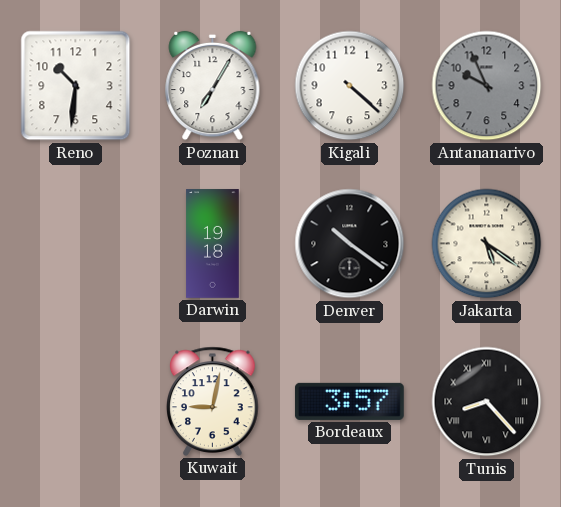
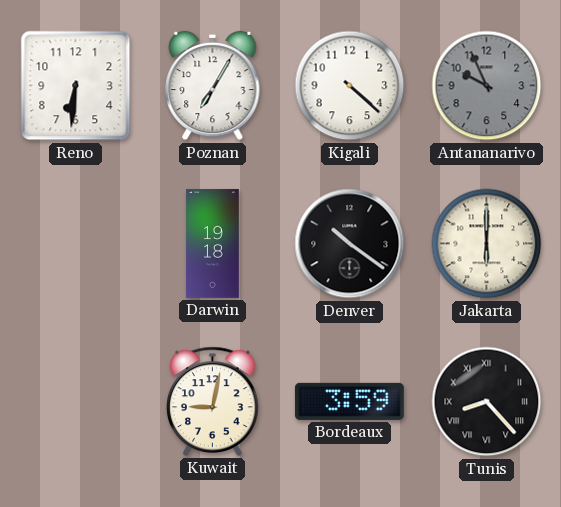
Reno: 10:31 -> 6:31
Jakarta: 5:21 -> 6:00
Bordeaux: 3:57 -> 3:59
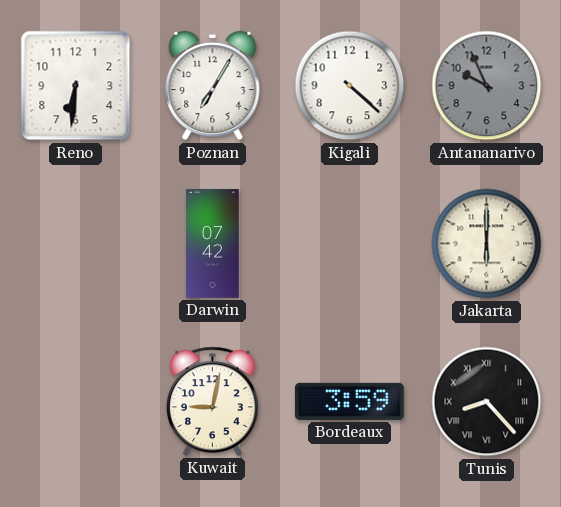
Darwin: 19:18 -> 07:42
Denver: 10:21 -> none
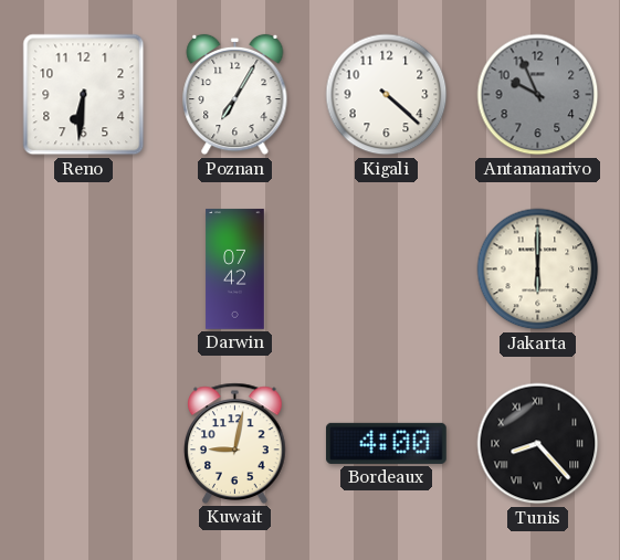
Bordeaux: 3:59 -> 4:00
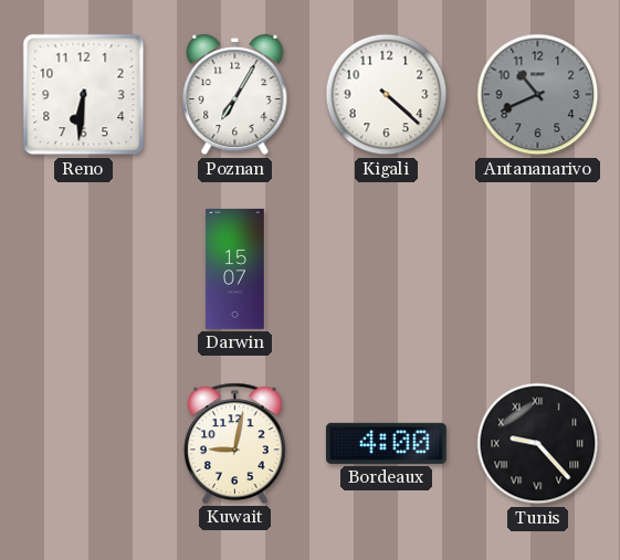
Antananarivo: 9:56 -> 10:41
Darwin: 07:42 -> 15:07
Jakarta: 6:00 -> none
Tunis: 8:23 -> 9:23
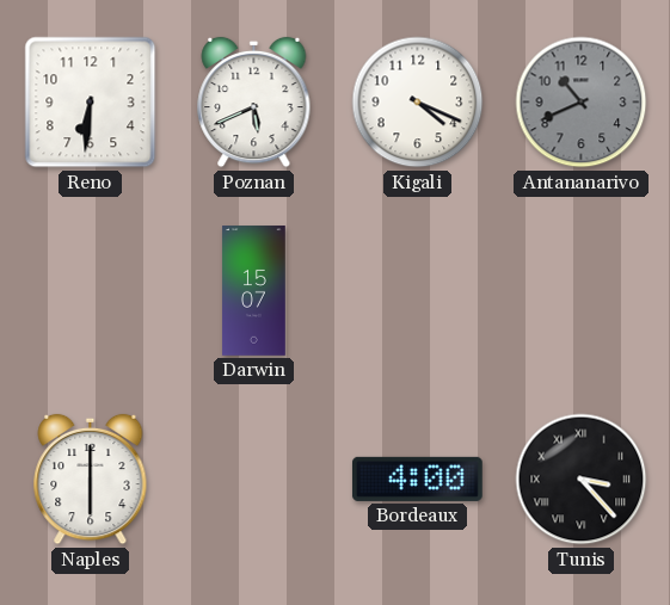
Poznan: 7:05 -> 5:41
Kigali: 4:22 -> 4:19
Naples: none -> 6:00
Kuwait: 9:02 -> none
Tunis: 9:23 -> 3:23
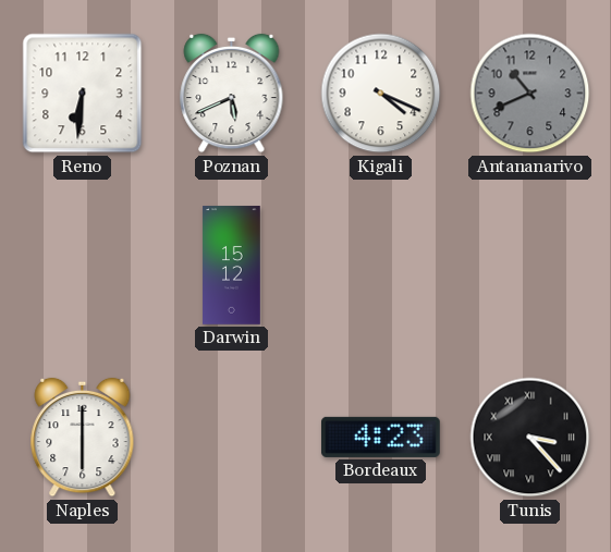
Darwin: 15:07 -> 15:12
Bordeaux: 4:00 -> 4:23
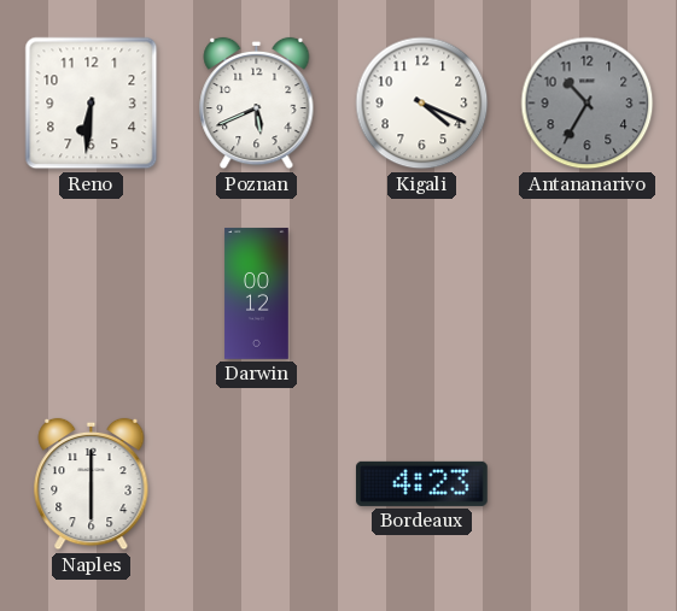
Antananarivo: 10:41 -> 10:35
Darwin: 15:12 -> 00:12
Tunis: 3:23 -> none
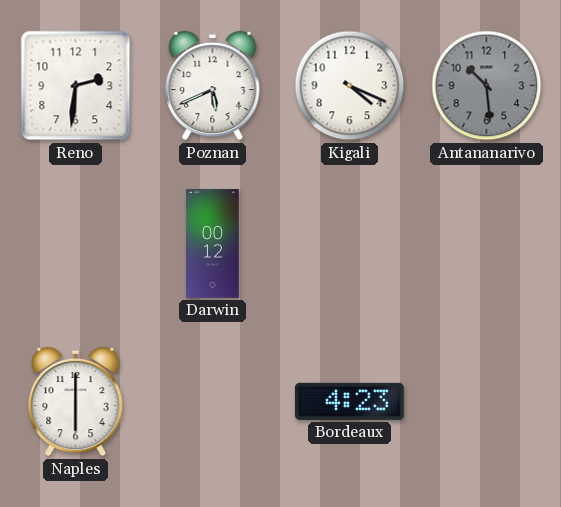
Reno: 6:31 -> 2:31
Antananarivo: 10:35 -> 10:29
